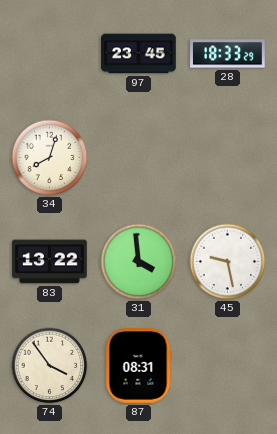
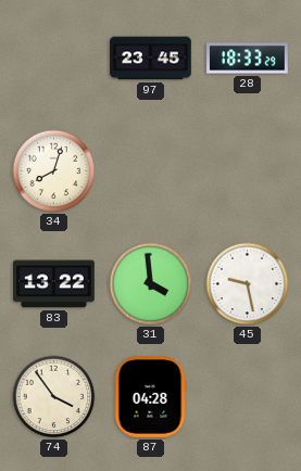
87: 08:31 -> 04:28
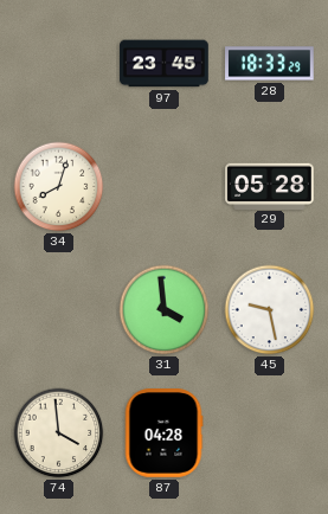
29: none -> 05:28
83: 13:22 -> none
74: 3:54 -> 3:59
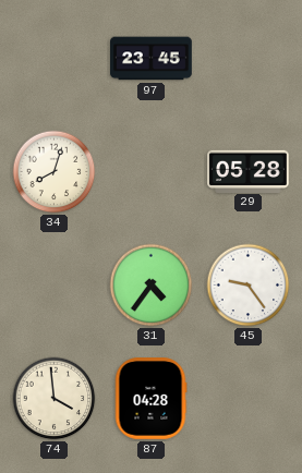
28: 18:33 -> none
31: 3:59 -> 4:36
45: 9:28 -> 9:24
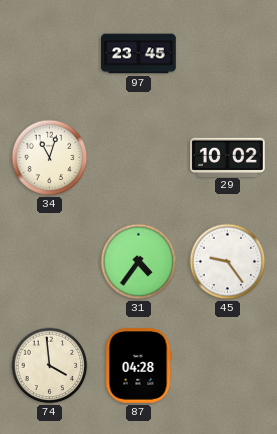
34: 8:03 -> 11:03
29: 05:28 -> 10:02
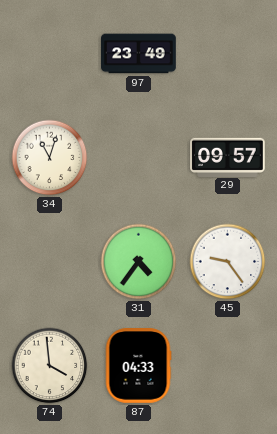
97: 23:45 -> 23:49
29: 10:02 -> 09:57
87: 04:28 -> 04:33
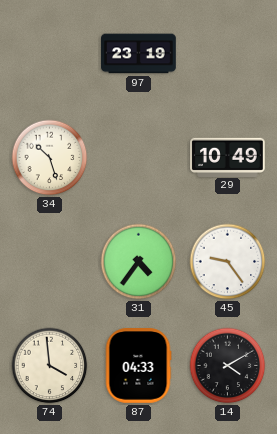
97: 23:49 -> 23:19
34: 11:03 -> 10:27
29: 09:57 -> 10:49
14: none -> 4:10
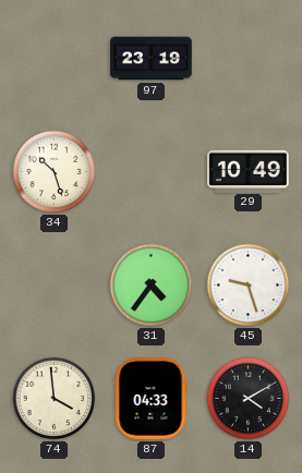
45: 9:24 -> 9:27
